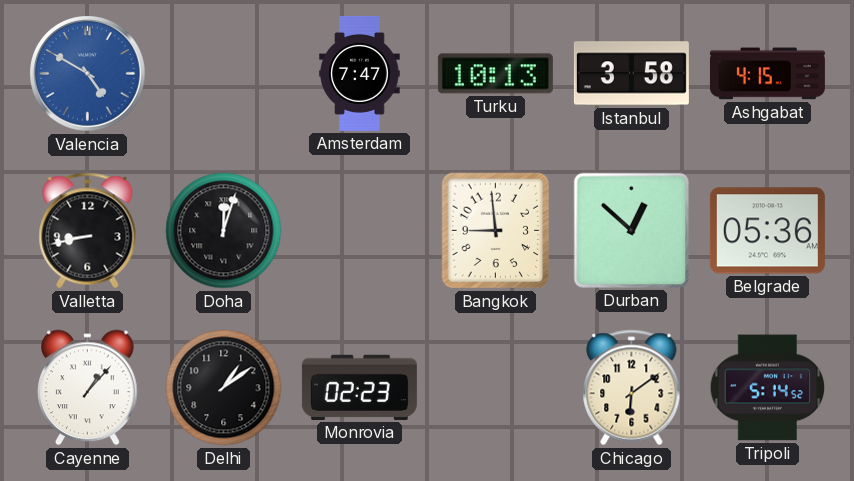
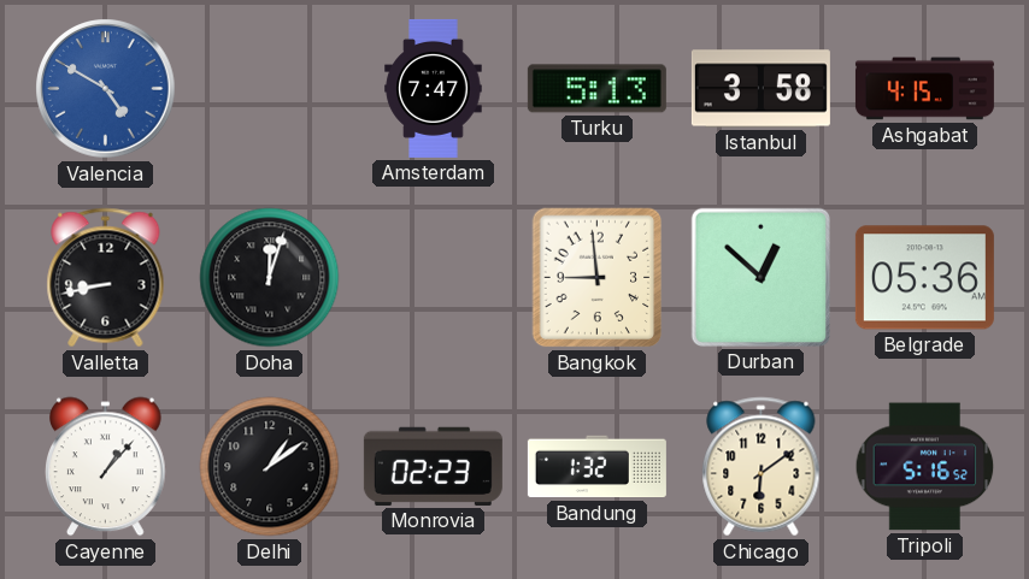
Turku: 10:13 -> 5:13
Bandung: none -> 1:32
Tripoli: 5:14 -> 5:16
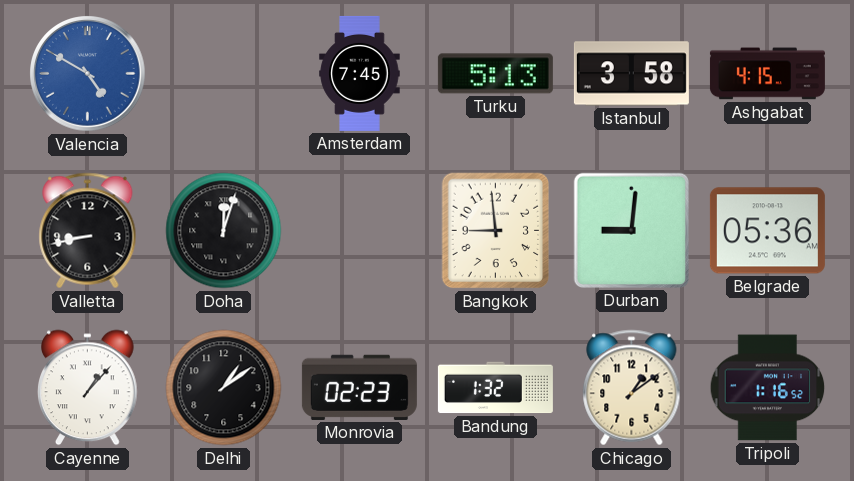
Amsterdam: 7:47 -> 7:45
Durban: 12:52 -> 9:01
Chicago: 6:09 -> 1:09
Tripoli: 5:16 -> 1:16
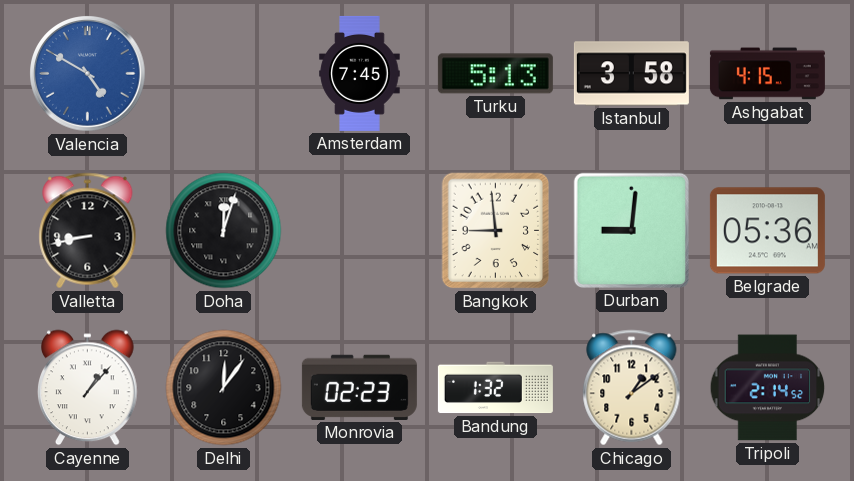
Delhi: 1:09 -> 12:06
Tripoli: 1:16 -> 2:14
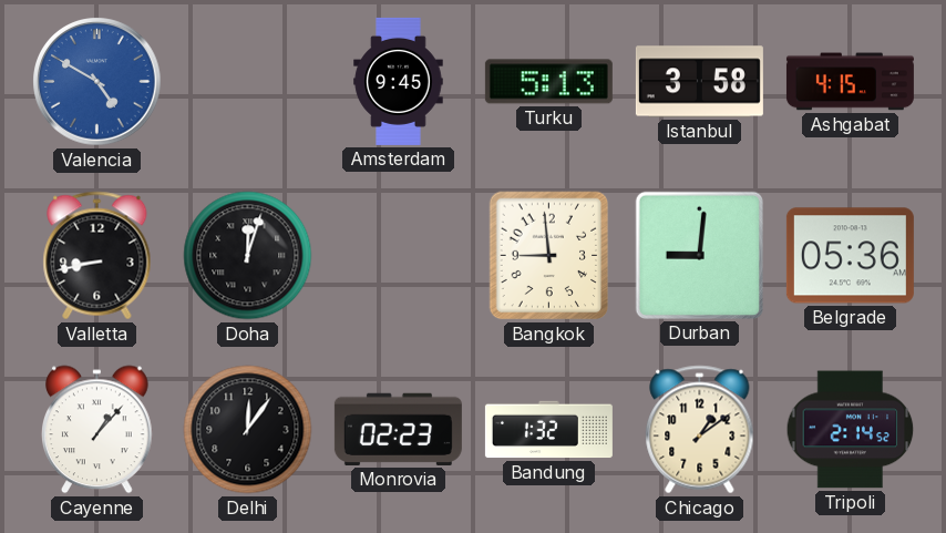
Amsterdam: 7:45 -> 9:45
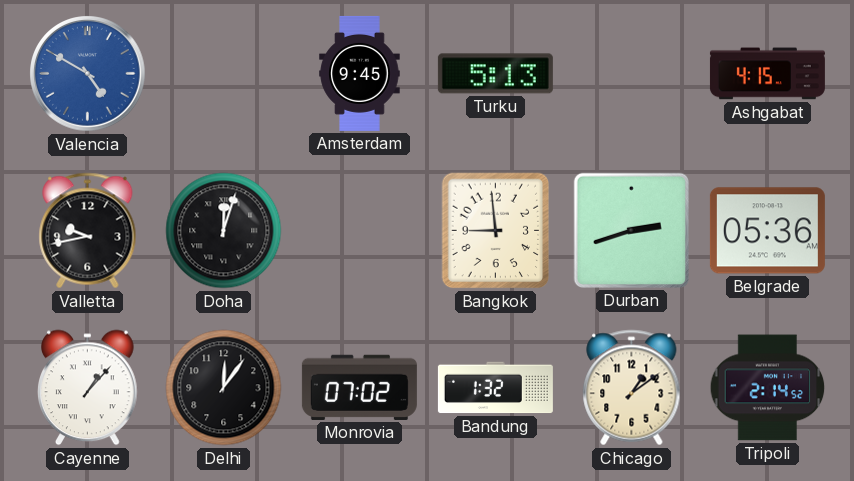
Istanbul: 3:58 -> none
Valletta: 8:43 -> 9:43
Durban: 9:01 -> 2:42
Monrovia: 02:23 -> 07:02
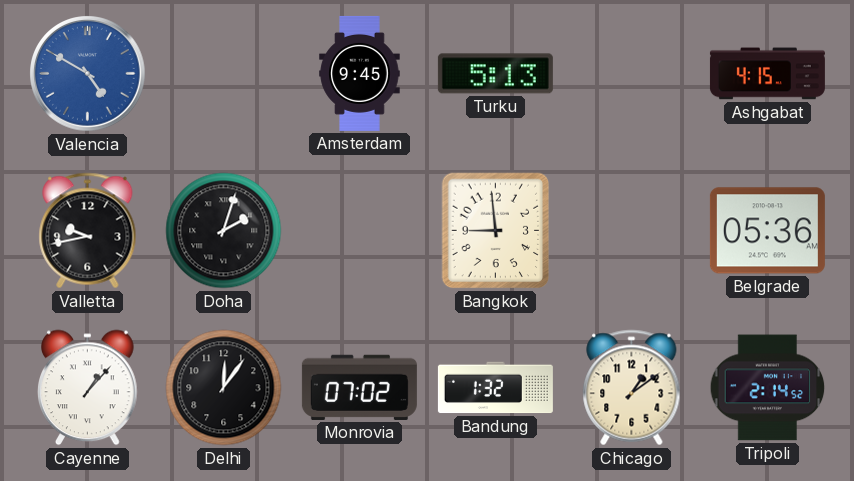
Doha: 12:03 -> 2:03
Durban: 2:42 -> none
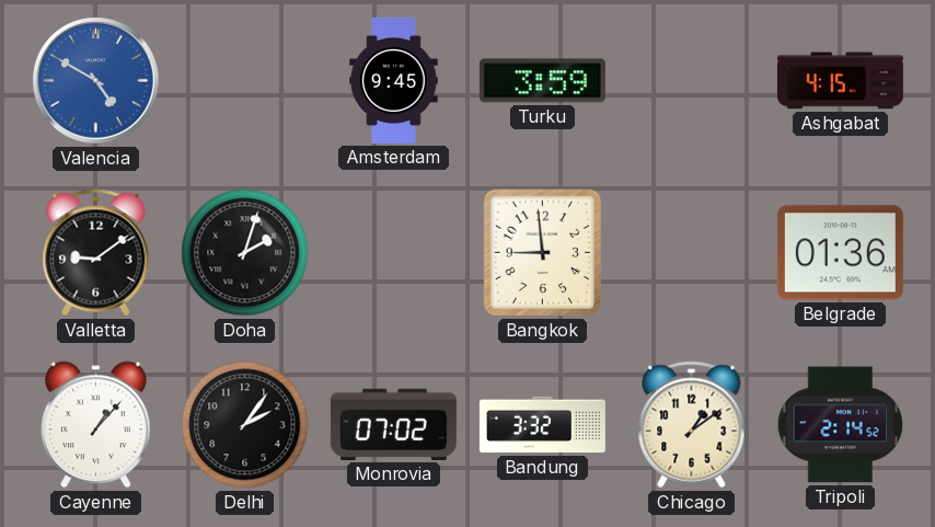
Turku: 5:13 -> 3:59
Valletta: 9:43 -> 9:09
Belgrade: 05:36 -> 01:36
Delhi: 12:06 -> 2:06
Bandung: 1:32 -> 3:32
